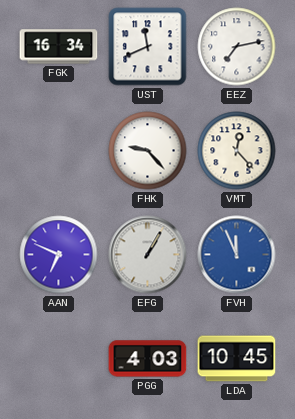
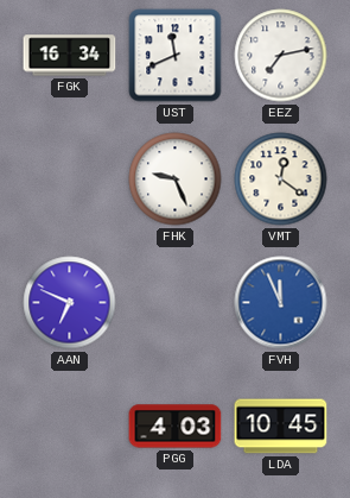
FHK: 9:23 -> 9:26
VMT: 12:23 -> 12:21
EFG: 1:05 -> none
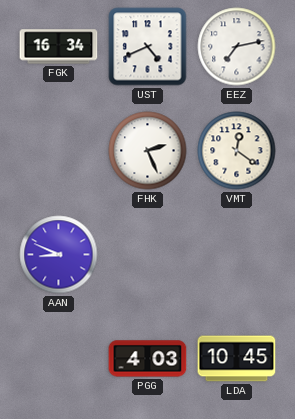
UST: 11:41 -> 4:41
FHK: 9:26 -> 2:26
AAN: 6:49 -> 8:49
FVH: 11:56 -> none
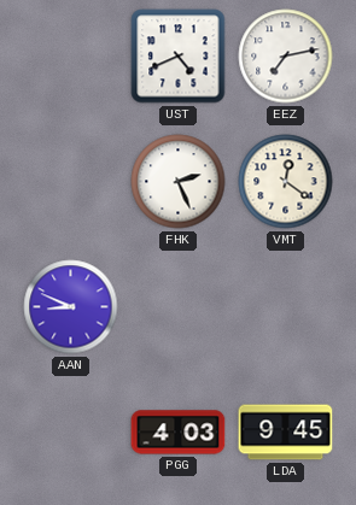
FGK: 16:34 -> none
LDA: 10:45 -> 9:45
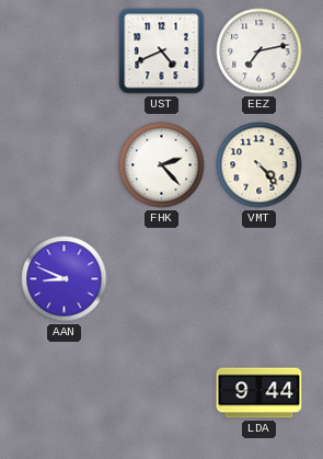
FHK: 2:26 -> 2:23
VMT: 12:21 -> 4:23
PGG: 4:03 -> none
LDA: 9:45 -> 9:44
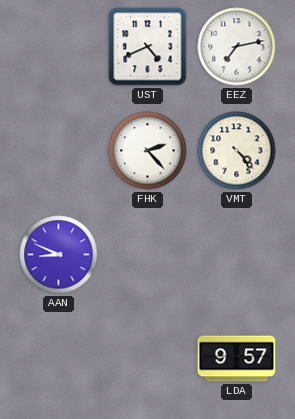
LDA: 9:44 -> 9:57
